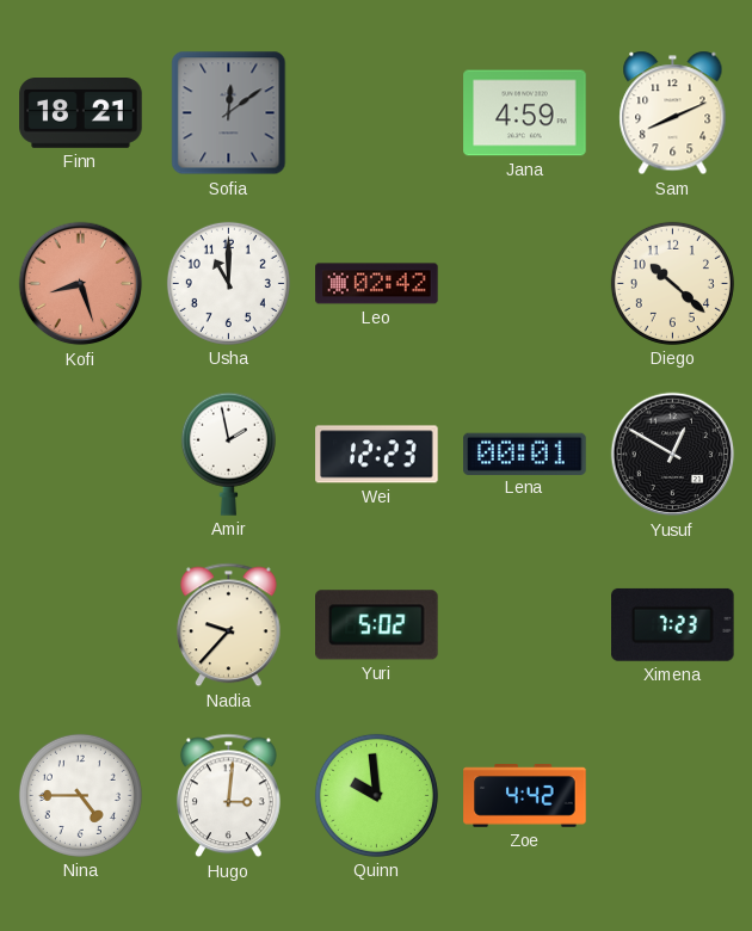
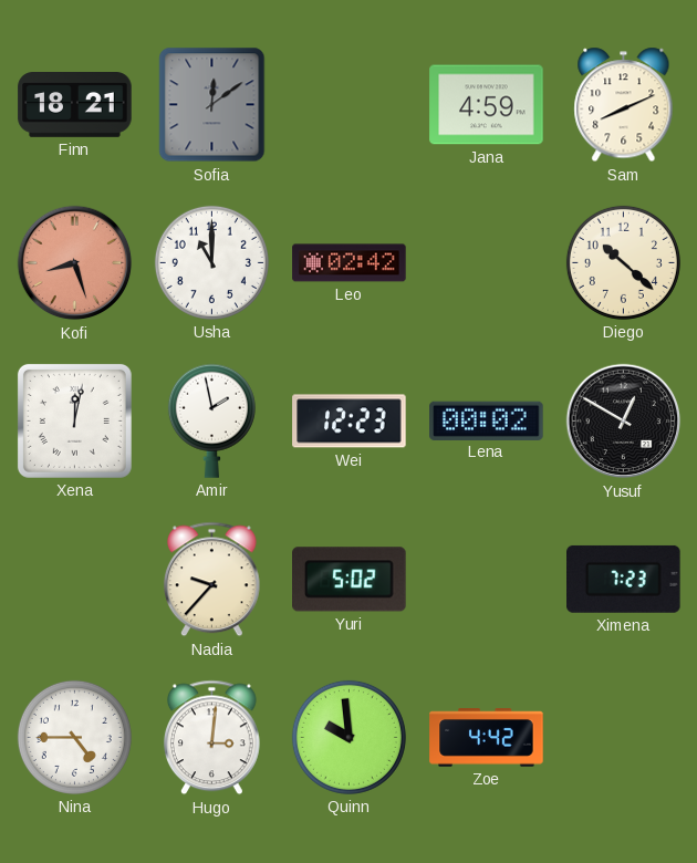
Xena: none -> 12:02
Lena: 00:01 -> 00:02
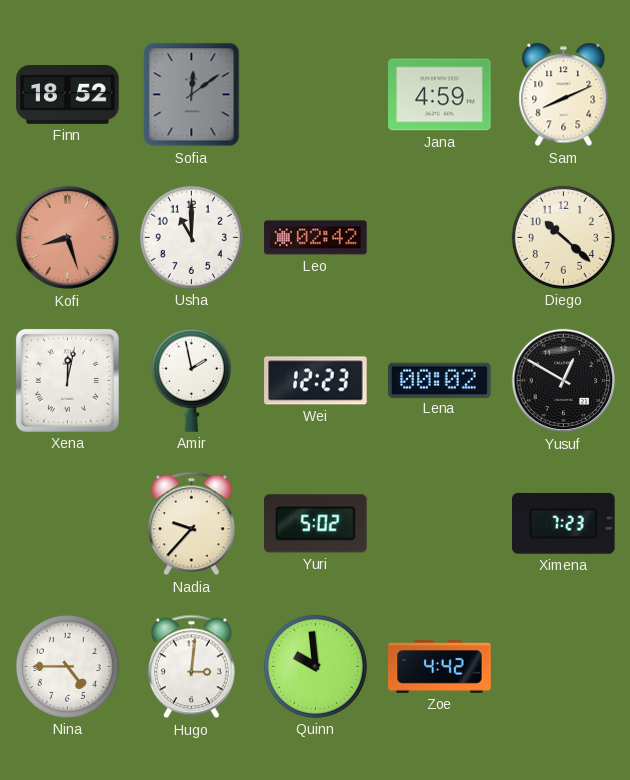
Finn: 18:21 -> 18:52
